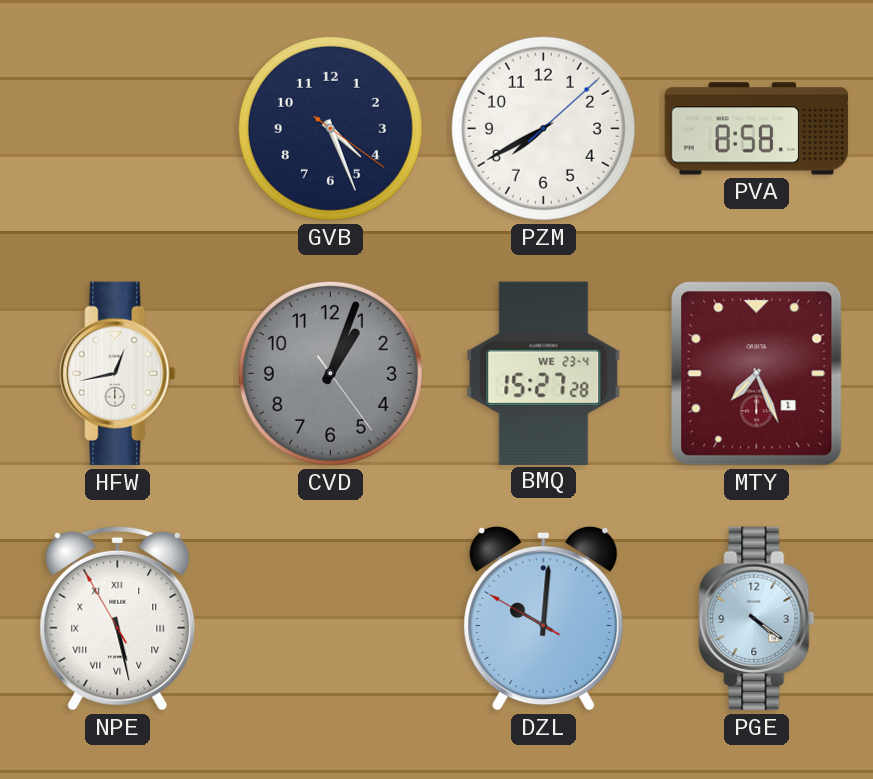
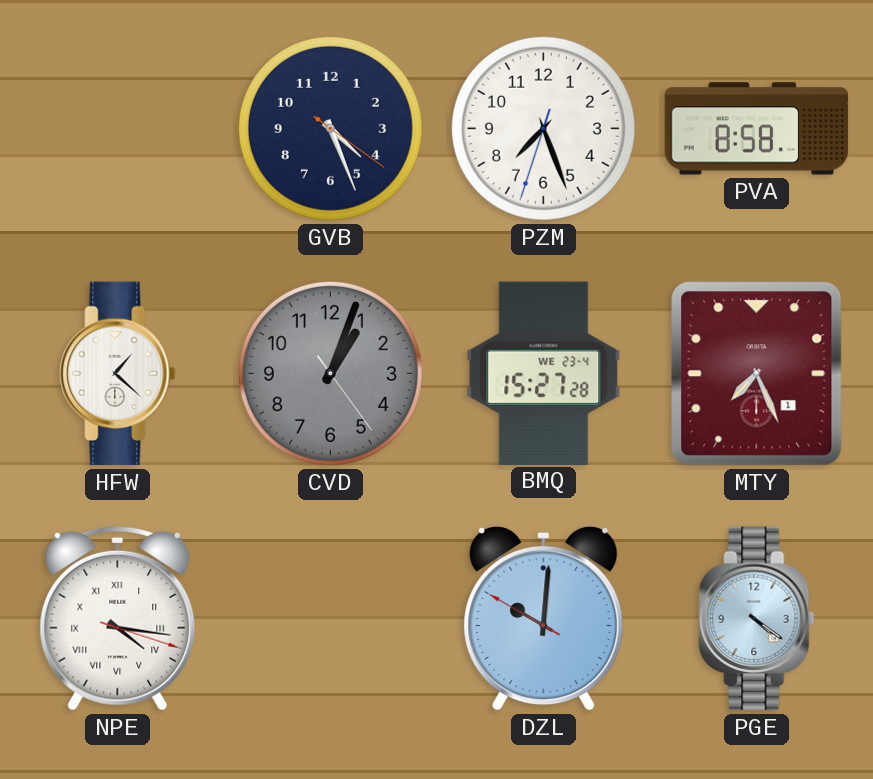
PZM: 7:40 -> 7:26
HFW: 12:43 -> 1:22
NPE: 5:27 -> 4:16
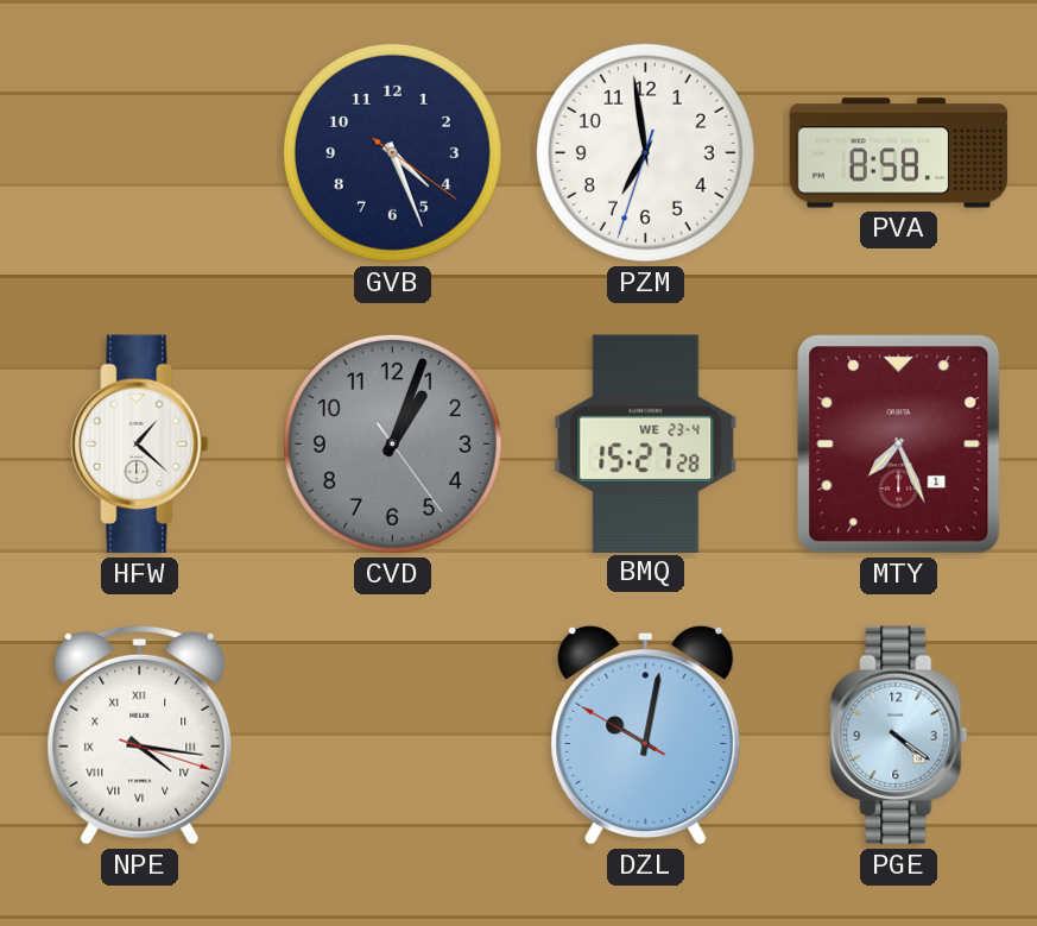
PZM: 7:26 -> 6:58
DZL: 10:00 -> 10:01
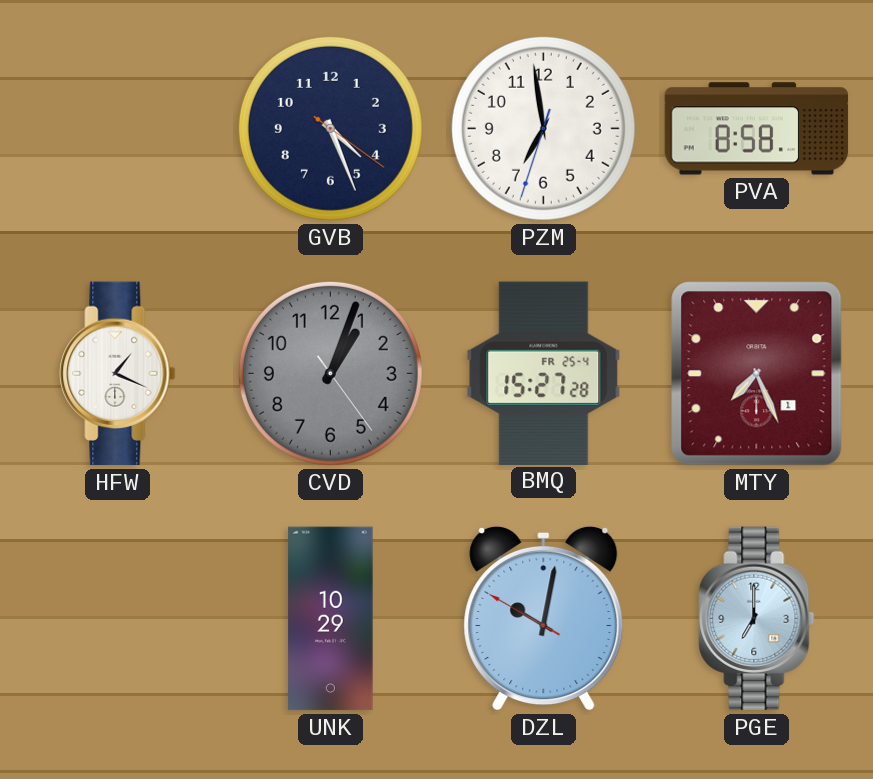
HFW: 1:22 -> 1:19
BMQ date: WE 23-4 -> FR 25-4
NPE: 4:16 -> none
UNK: none -> 10:29
PGE: 4:21 -> 7:00
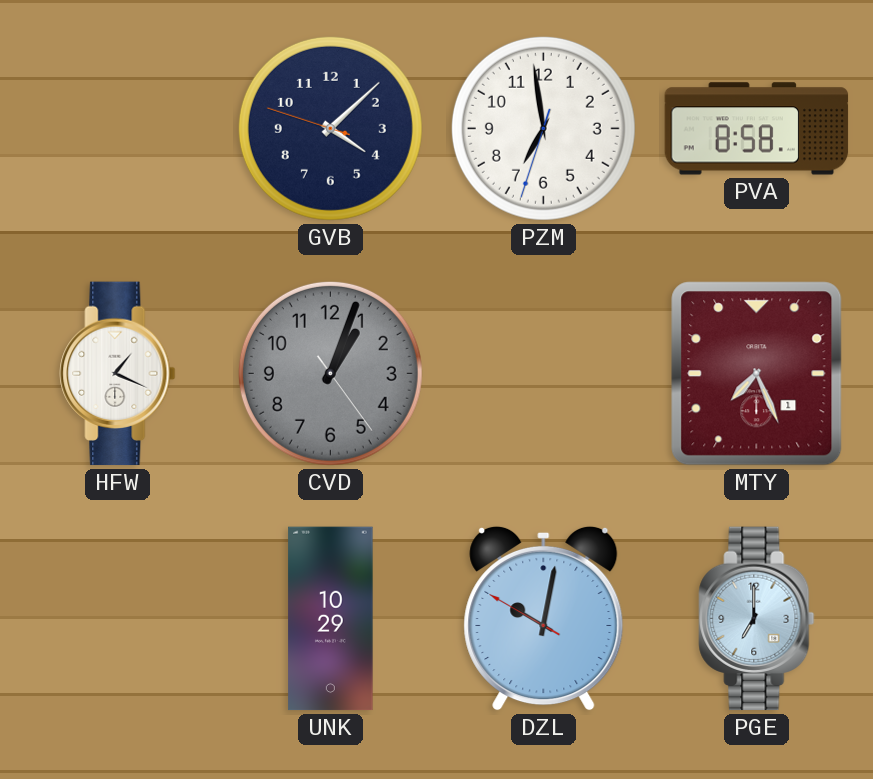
GVB: 4:26 -> 4:07
BMQ: 15:27 -> none
